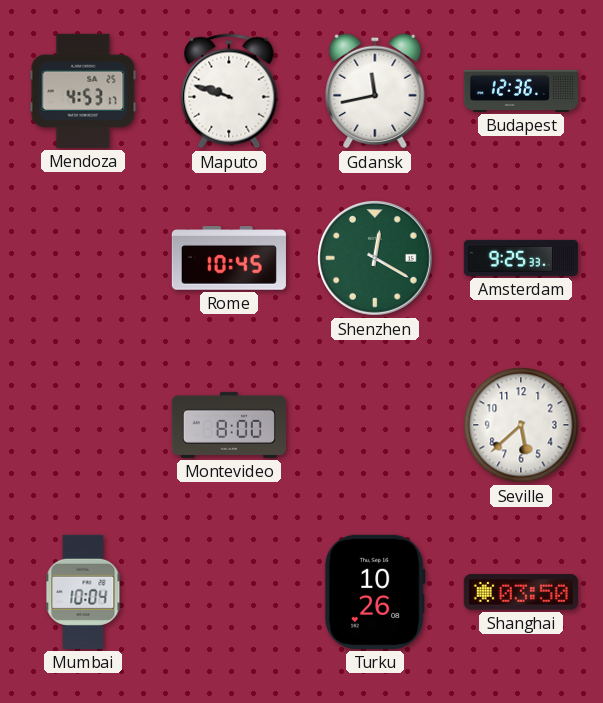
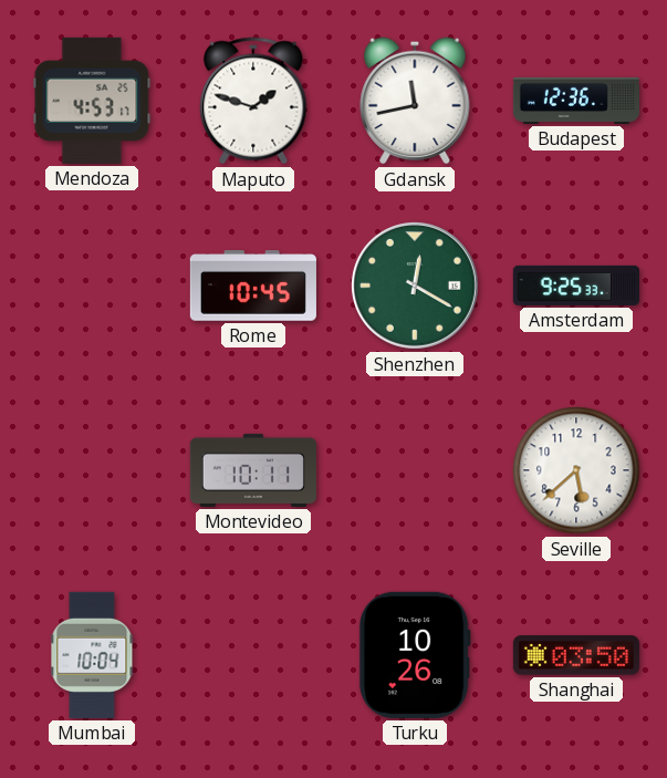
Maputo: 9:48 -> 1:48
Montevideo: 8:00 -> 10:11
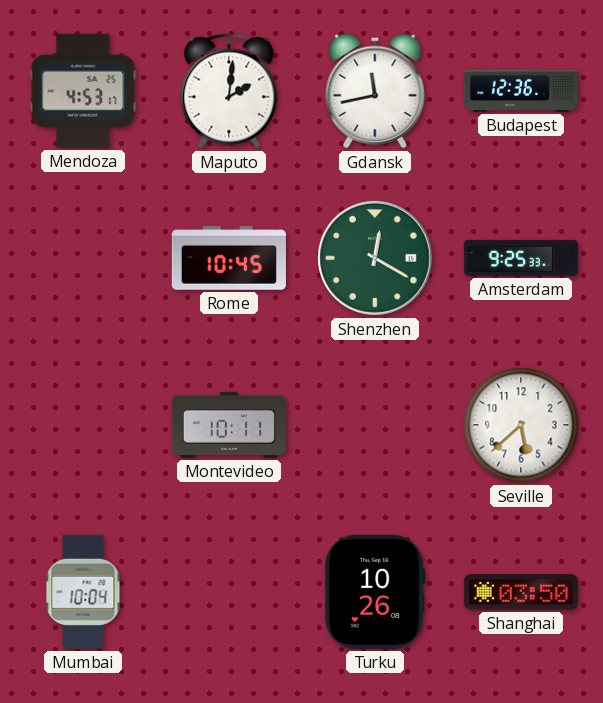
Maputo: 1:48 -> 2:01
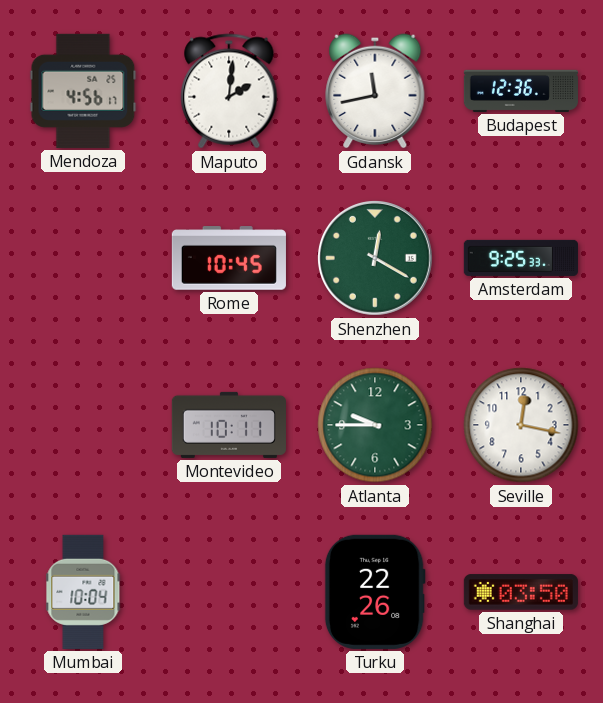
Mendoza: 4:53 -> 4:56
Atlanta: none -> 9:45
Seville: 5:38 -> 12:17
Turku: 10:26 -> 22:26
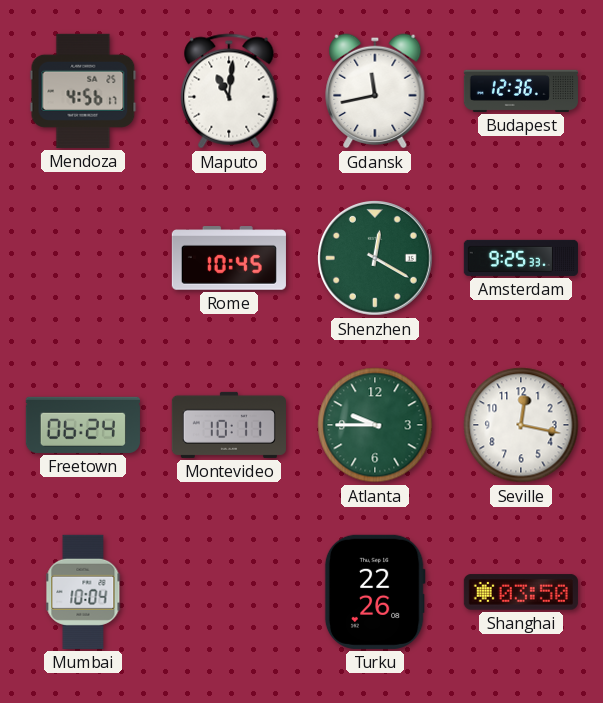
Maputo: 2:01 -> 11:01
Freetown: none -> 06:24
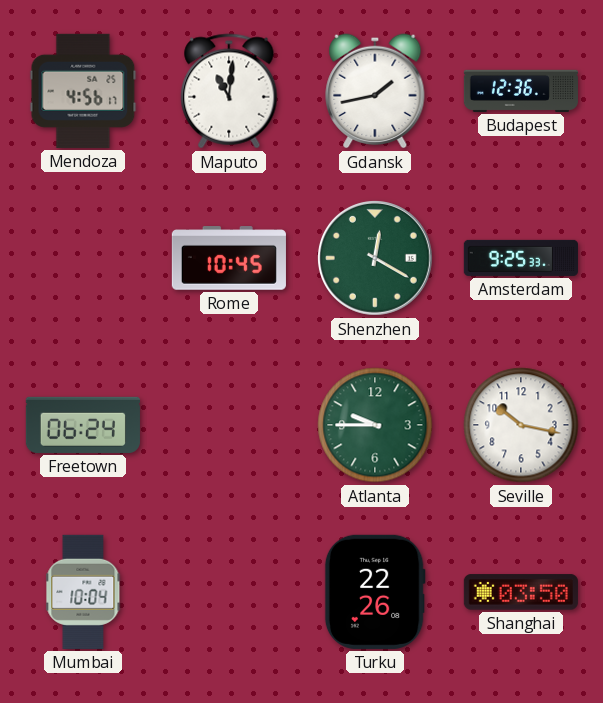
Gdansk: 11:43 -> 1:43
Montevideo: 10:11 -> none
Seville: 12:17 -> 10:17
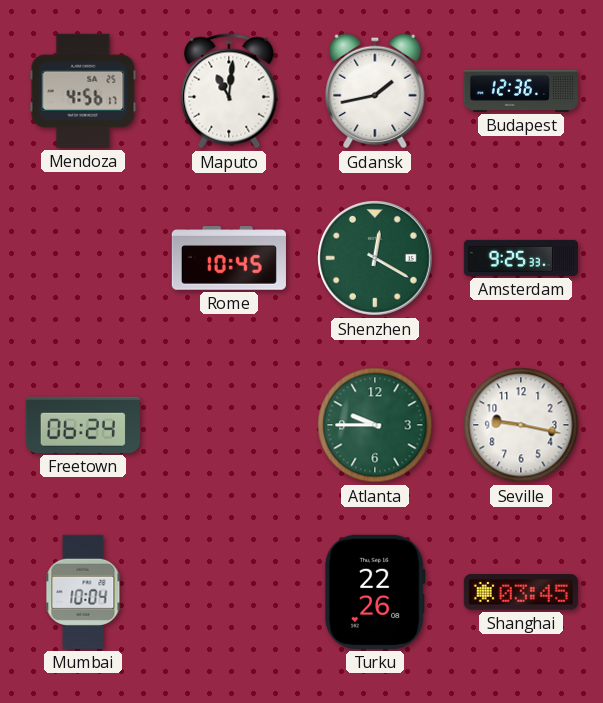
Seville: 10:17 -> 9:17
Shanghai: 03:50 -> 03:45
